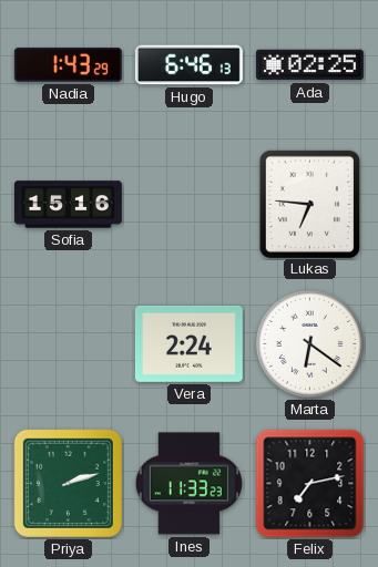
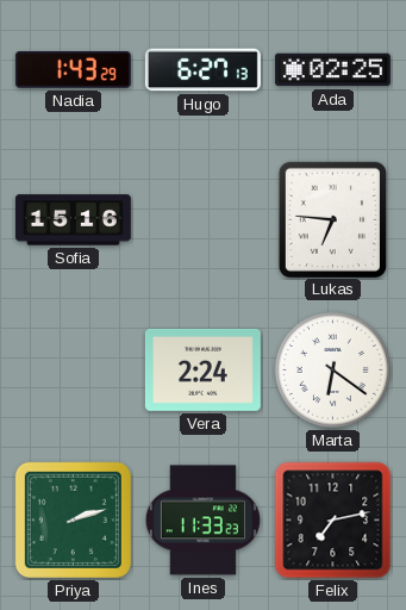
Hugo: 6:46 -> 6:27
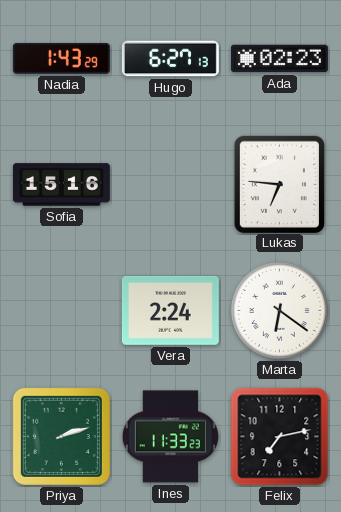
Ada: 02:25 -> 02:23
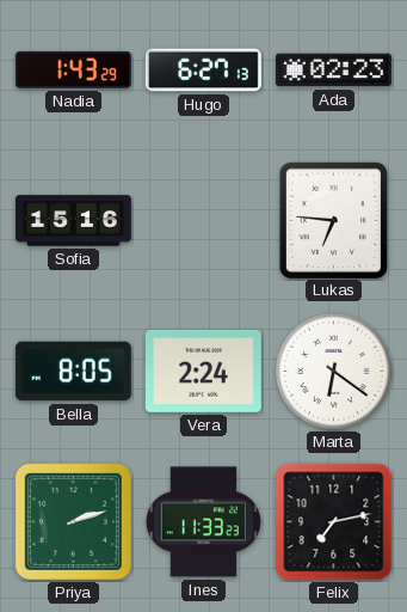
Bella: none -> 8:05
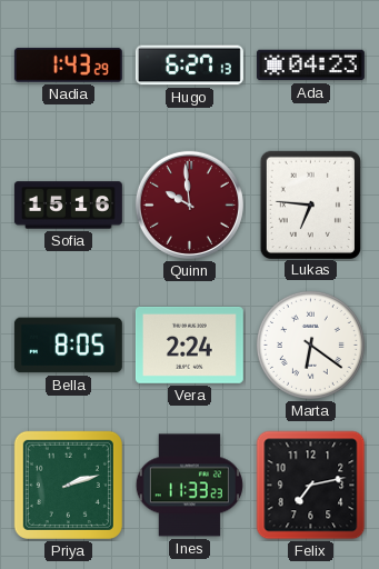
Ada: 02:23 -> 04:23
Quinn: none -> 9:59
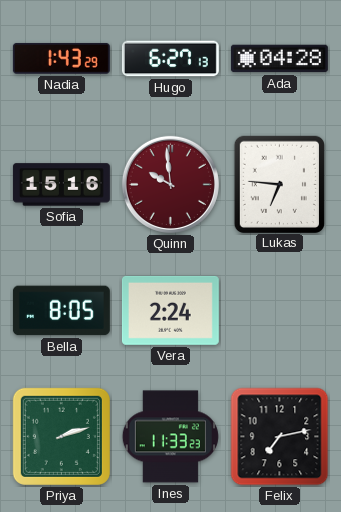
Ada: 04:23 -> 04:28
Marta: 6:21 -> none
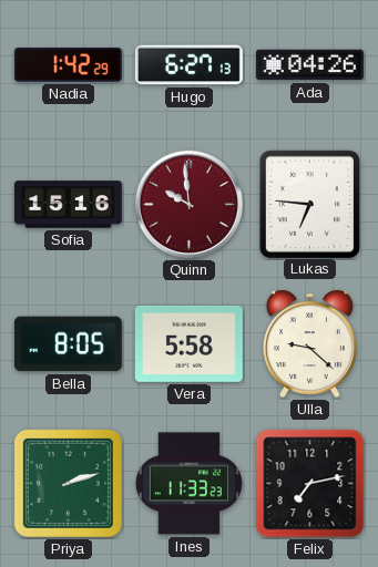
Nadia: 1:43 -> 1:42
Ada: 04:28 -> 04:26
Vera: 2:24 -> 5:58
Ulla: none -> 9:22
